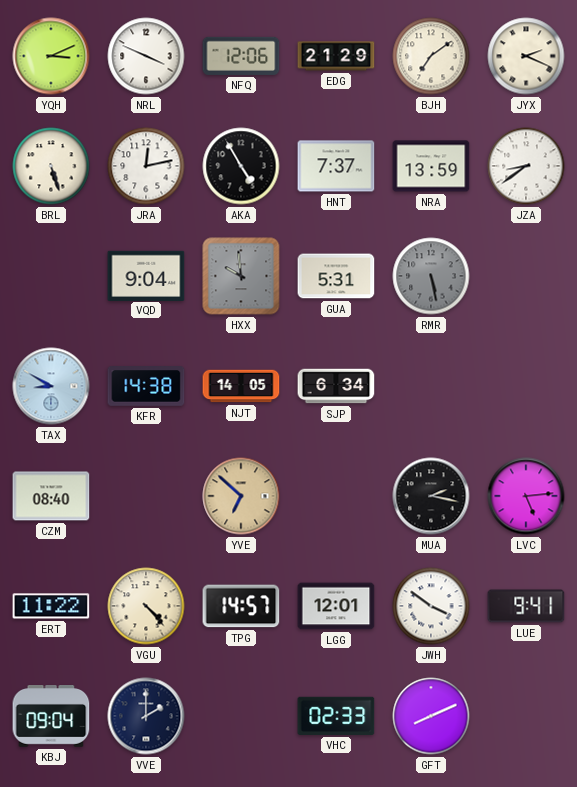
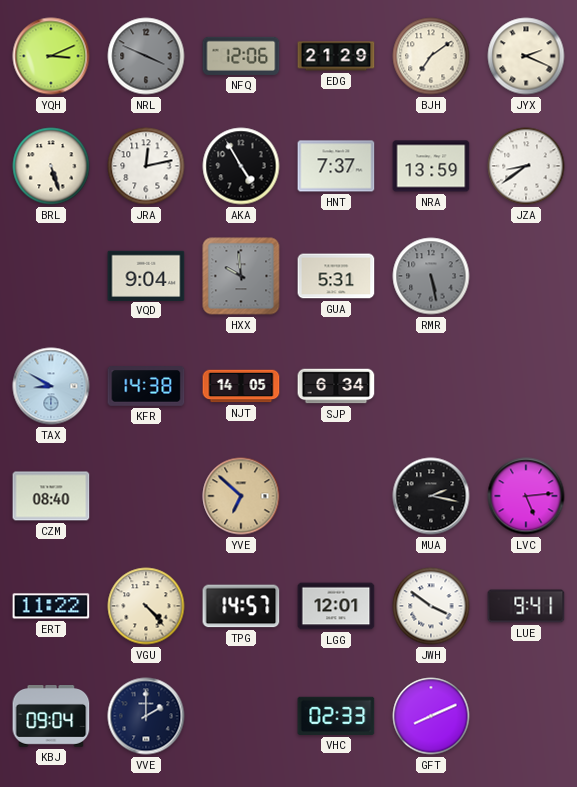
NRL dial: white -> grey
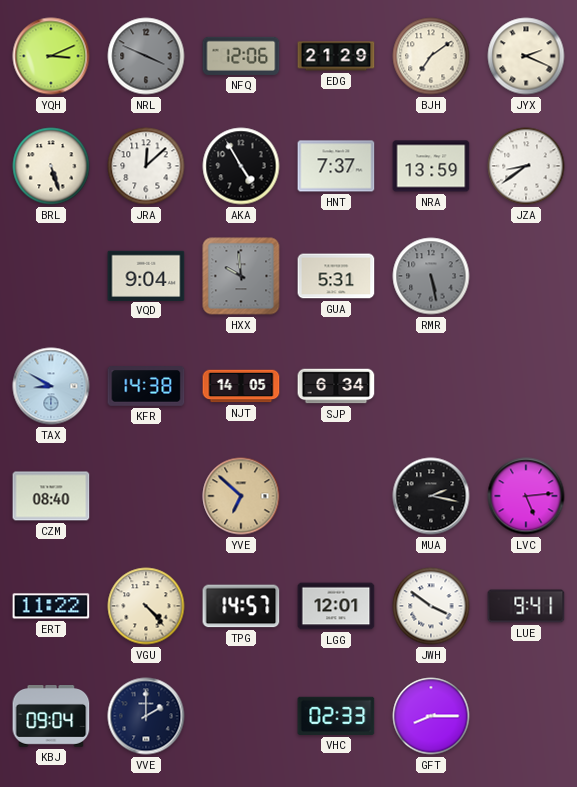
JRA: 12:13 -> 12:08
GFT: 8:11 -> 8:15
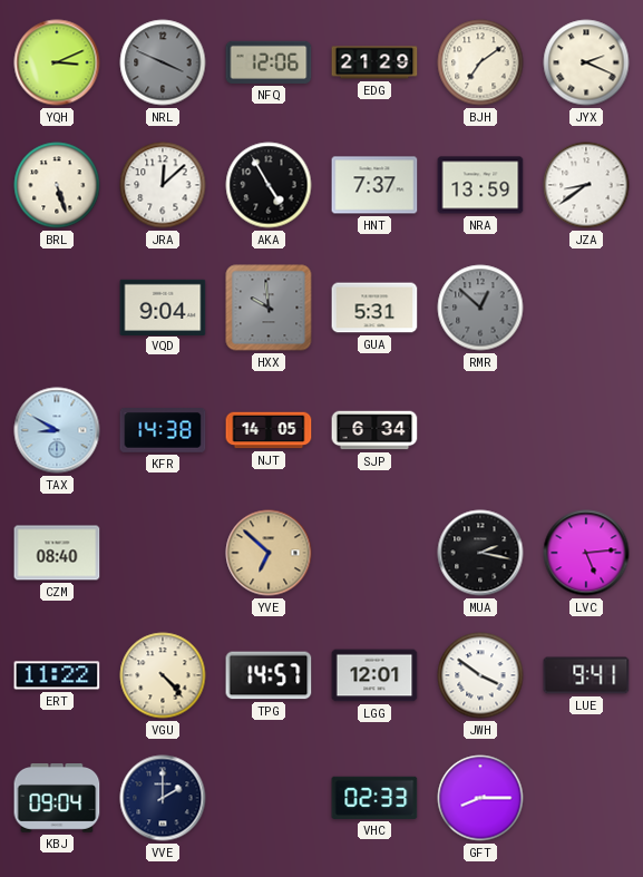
RMR: 5:28 -> 12:52
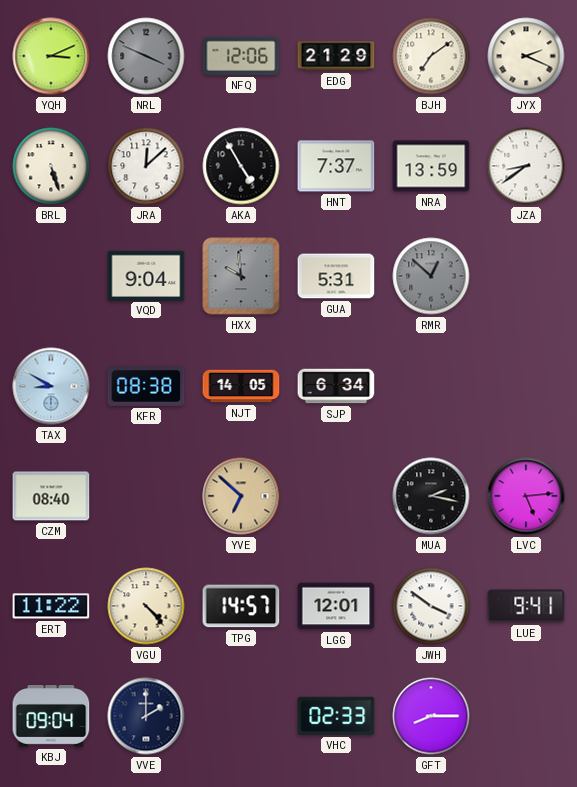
KFR: 14:38 -> 08:38
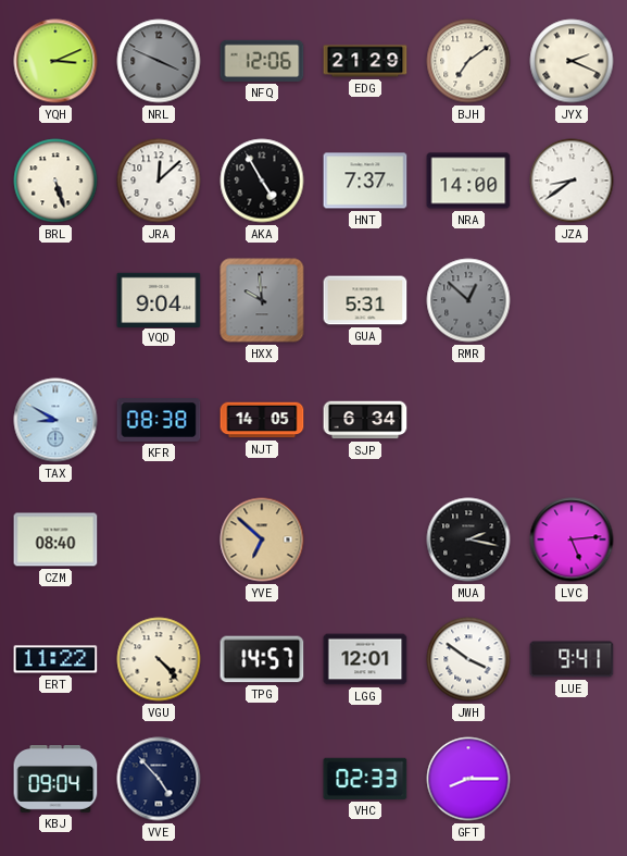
NRA: 13:59 -> 14:00
VVE: 2:00 -> 4:53
